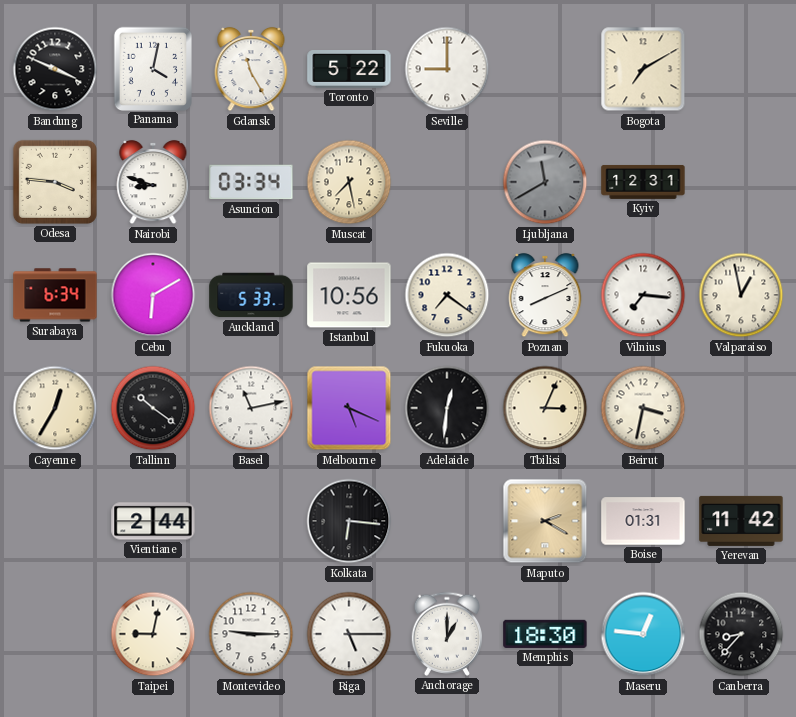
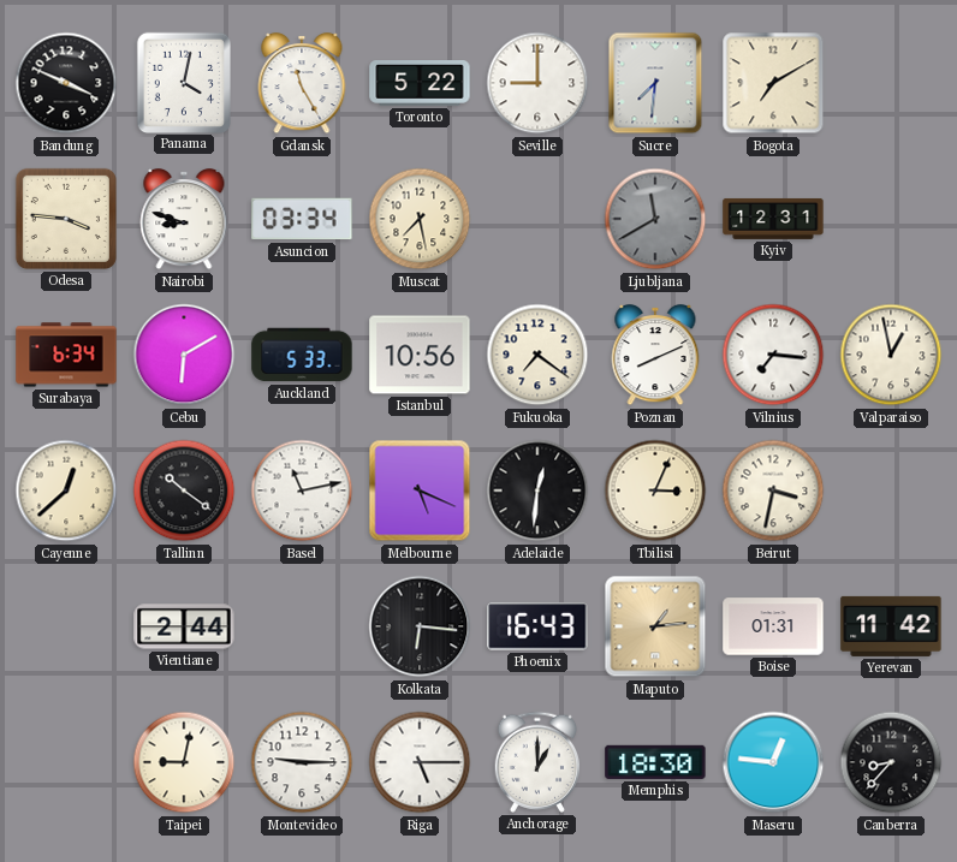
Sucre: none -> 7:31
Cayenne: 12:35 -> 12:38
Phoenix: none -> 16:43
Maputo: 2:20 -> 1:14
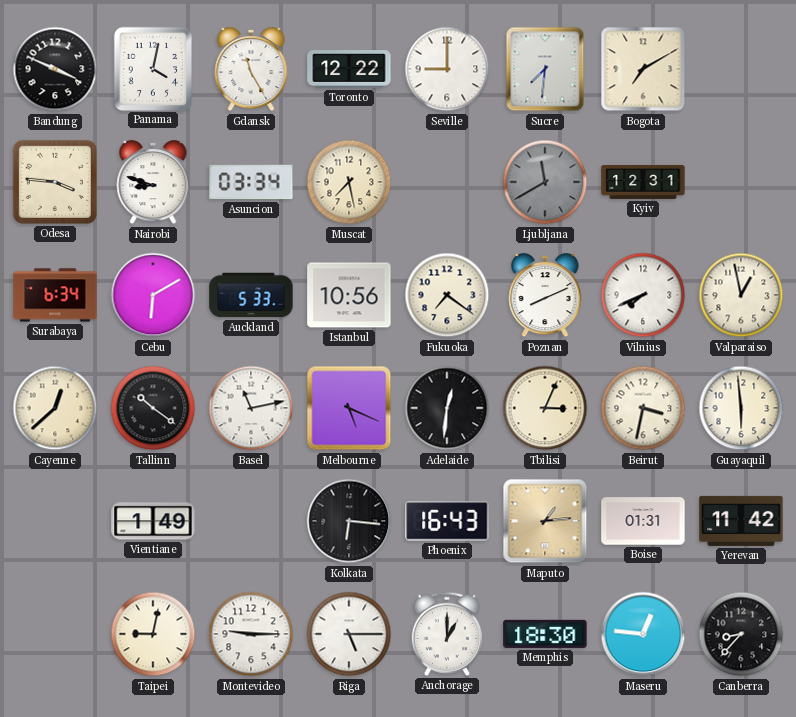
Toronto: 5:22 -> 12:22
Vilnius: 7:16 -> 7:41
Guayaquil: none -> 5:59
Vientiane: 2:44 -> 1:49
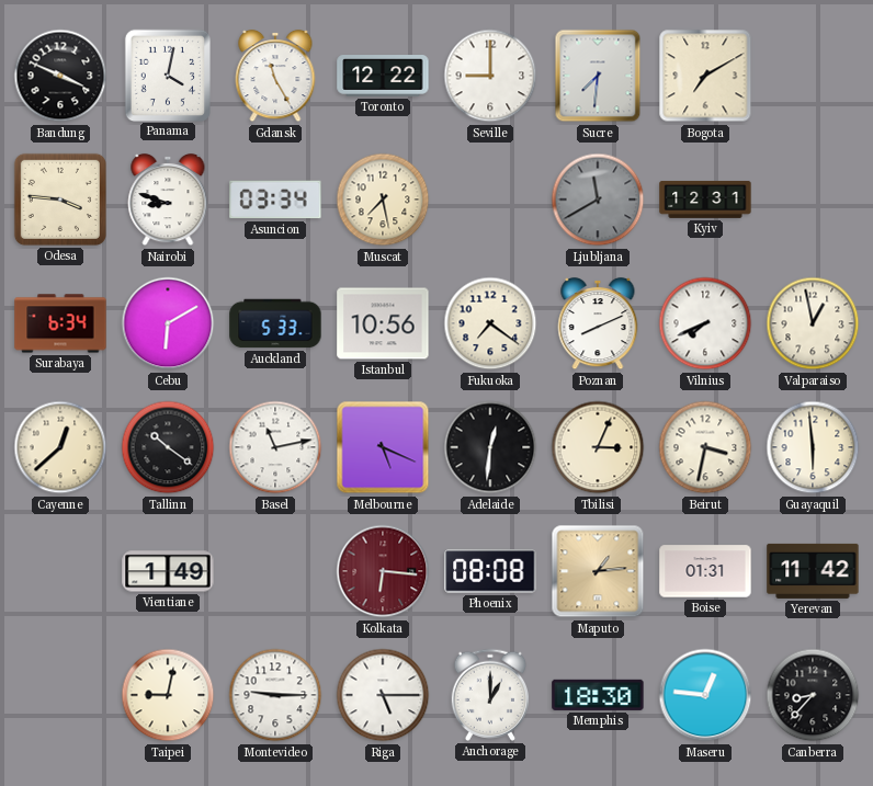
Kolkata dial: black -> burgundy
Phoenix: 16:43 -> 08:08
